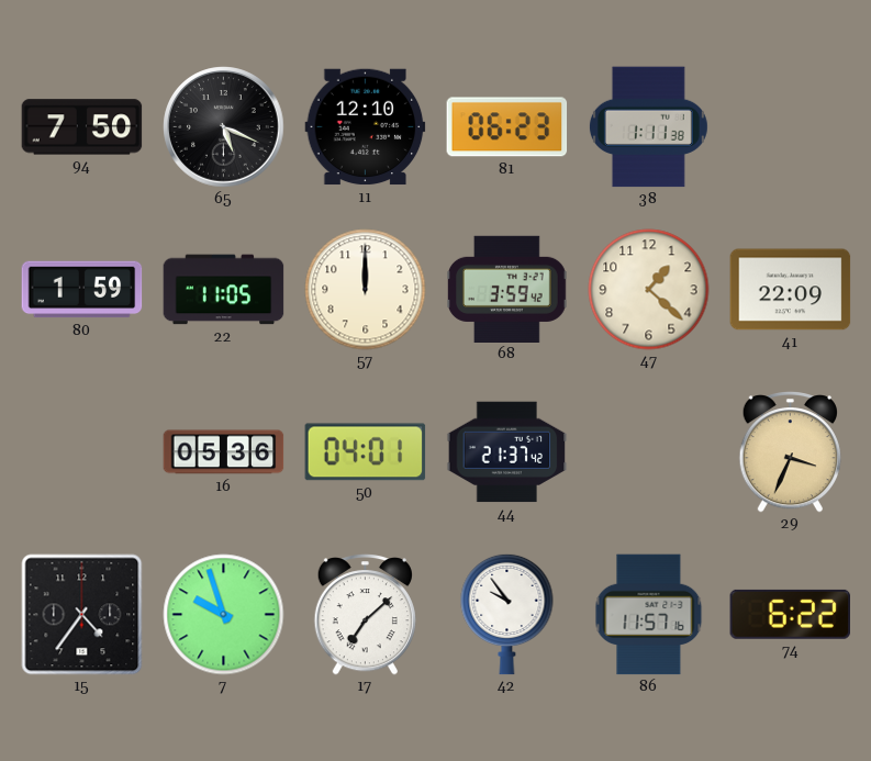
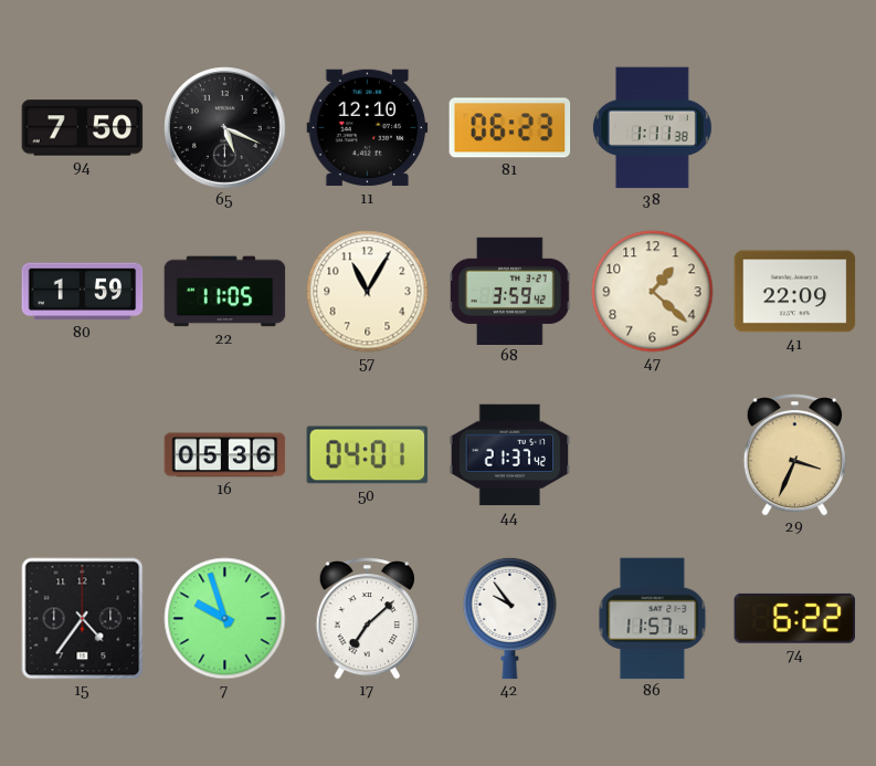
57: 12:00 -> 11:05
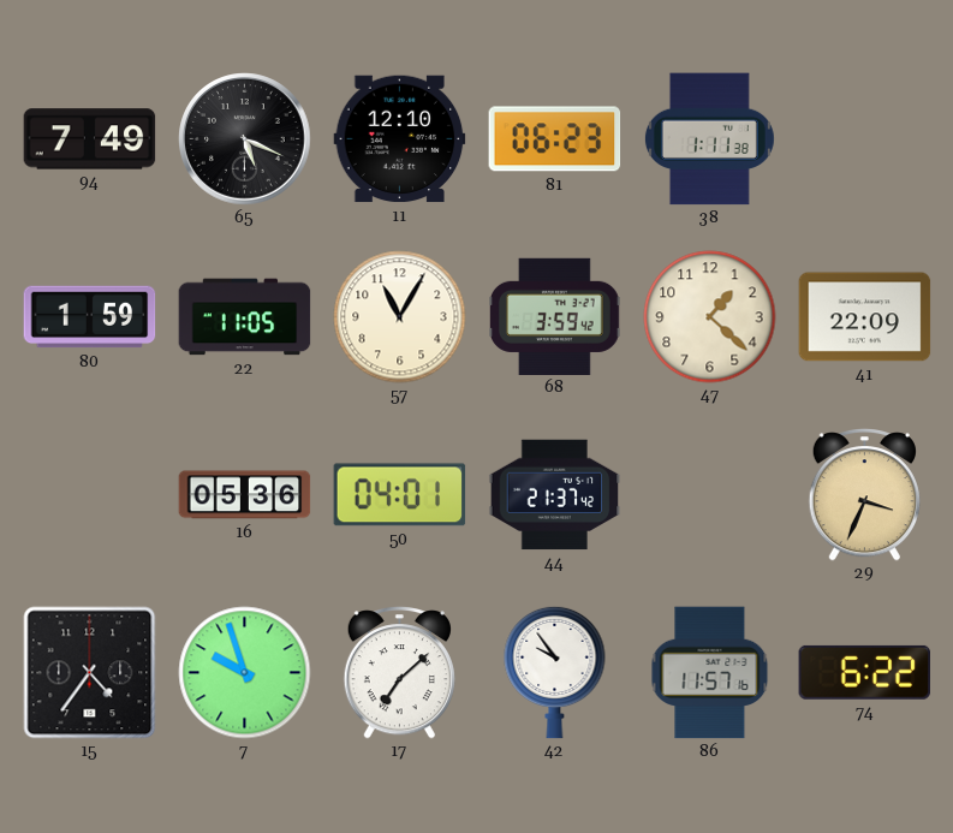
94: 7:50 -> 7:49
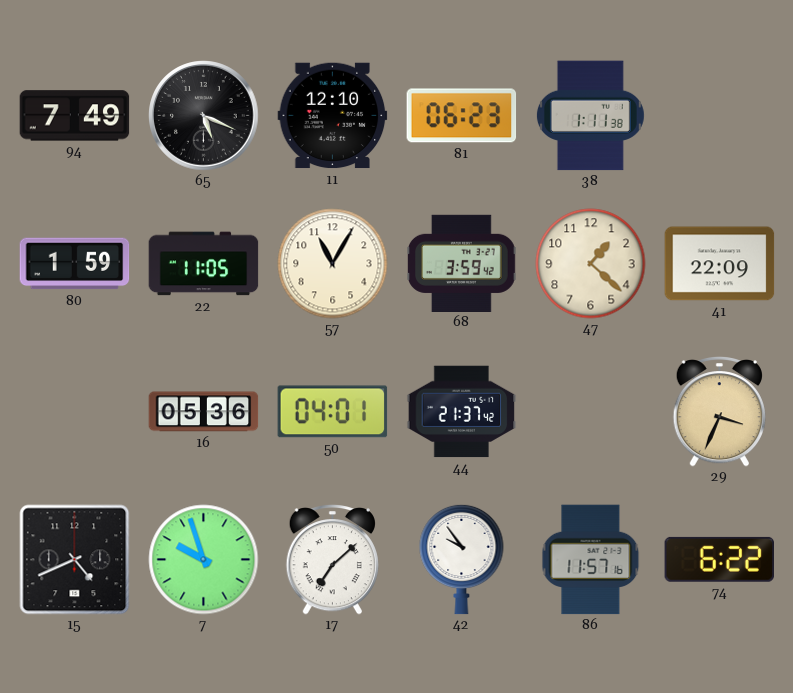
15: 4:36 -> 4:41
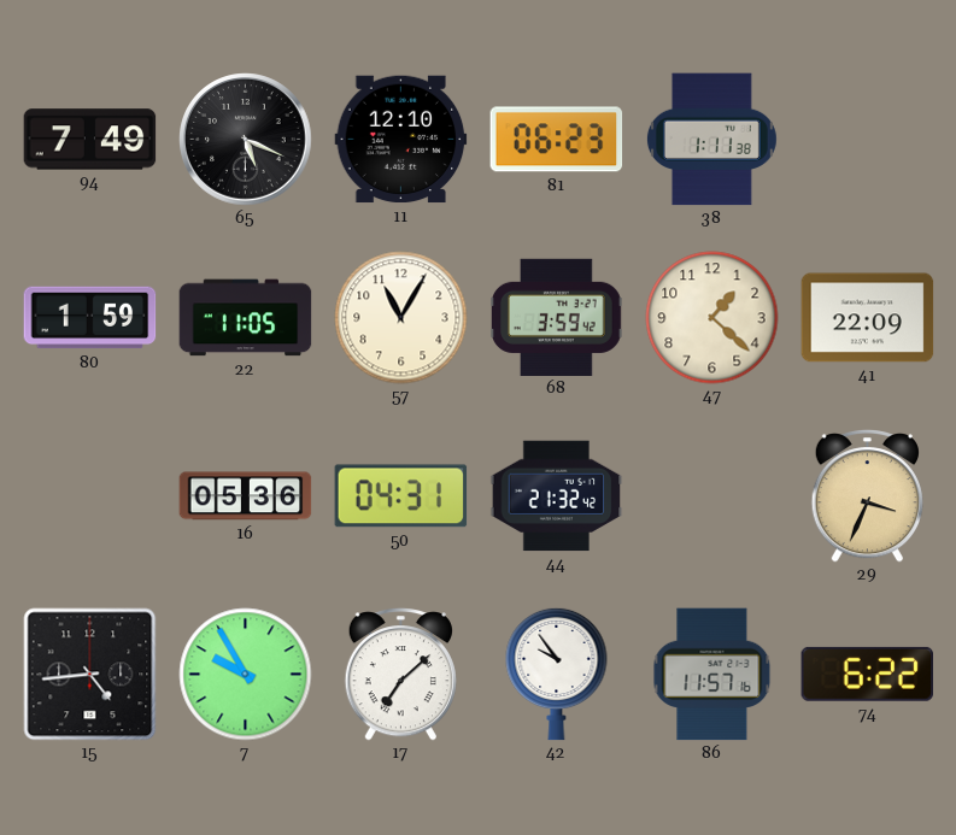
50: 04:01 -> 04:31
44: 21:37 -> 21:32
15: 4:41 -> 4:44
7: 9:57 -> 9:55
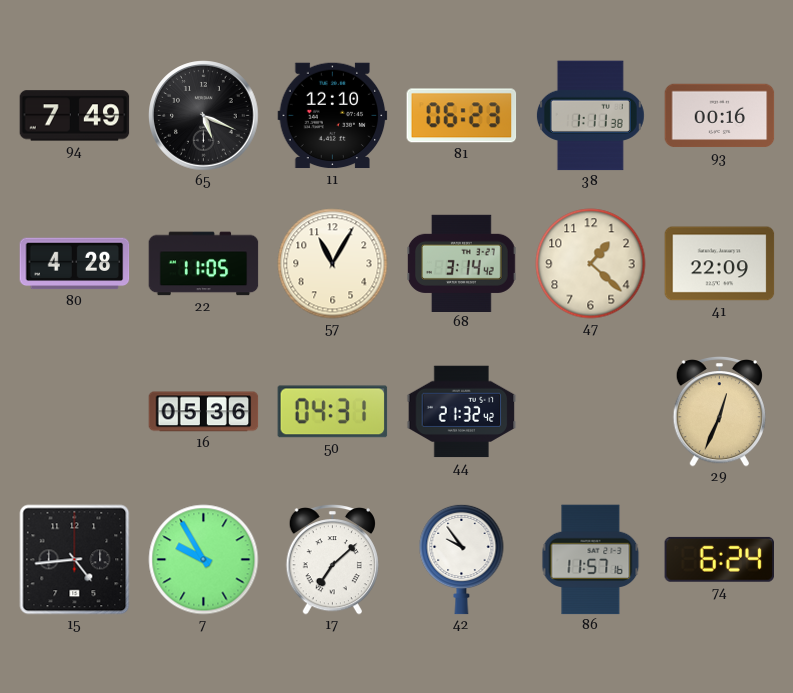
93: none -> 00:16
80: 1:59 -> 4:28
68: 3:59 -> 3:14
29: 3:34 -> 12:34
74: 6:22 -> 6:24
